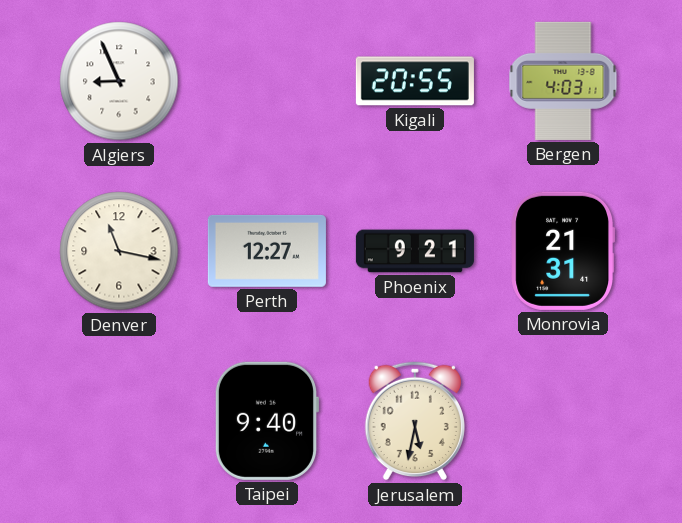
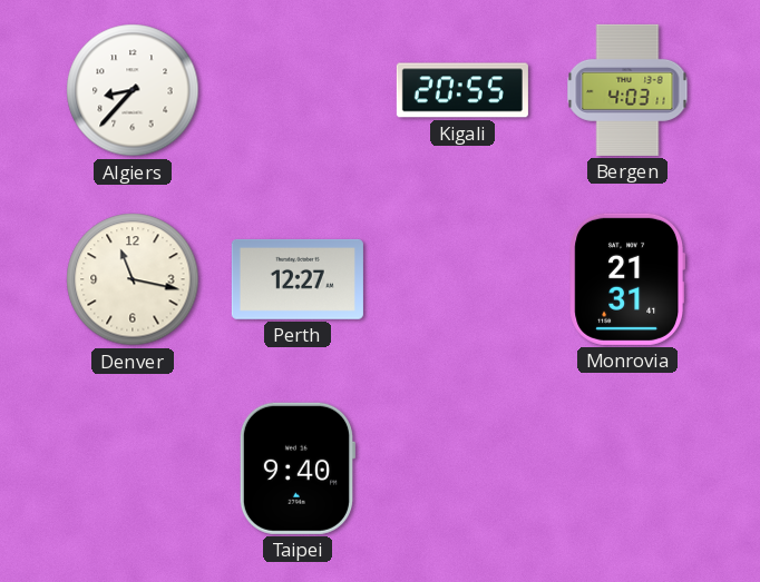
Algiers: 8:56 -> 8:37
Phoenix: 9:21 -> none
Jerusalem: 5:32 -> none
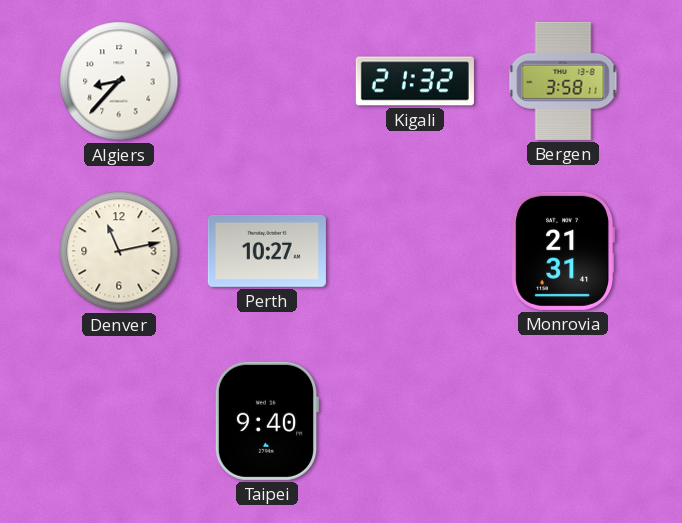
Kigali: 20:55 -> 21:32
Bergen: 4:03 -> 3:58
Denver: 11:17 -> 11:13
Perth: 12:27 -> 10:27
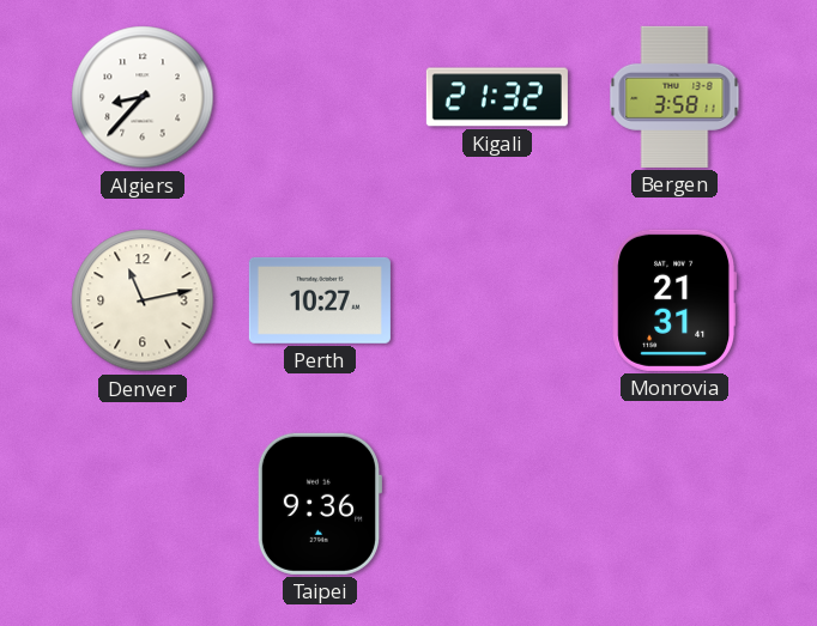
Taipei: 9:40 -> 9:36
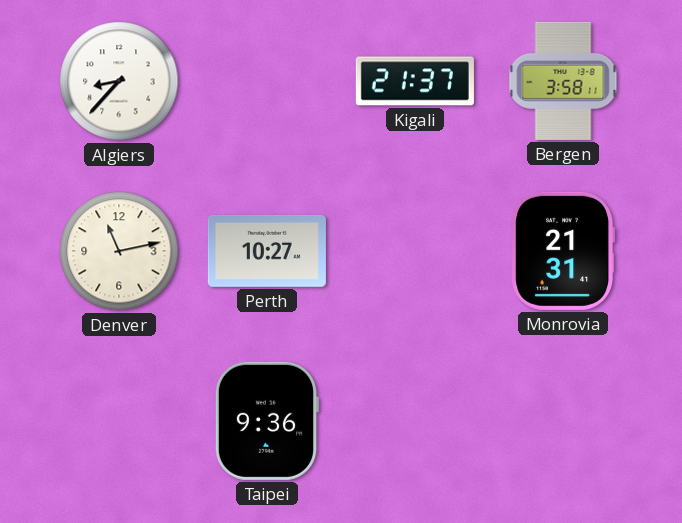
Kigali: 21:32 -> 21:37
